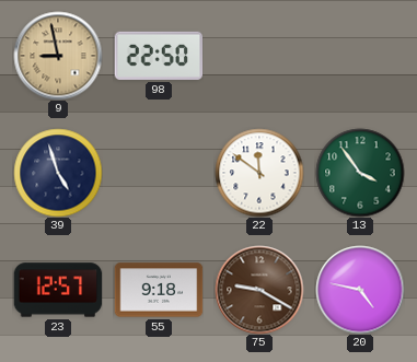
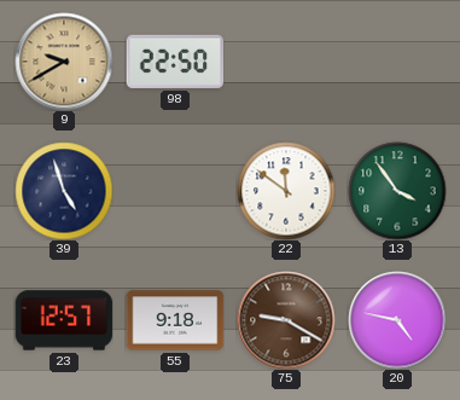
9: 8:58 -> 9:40
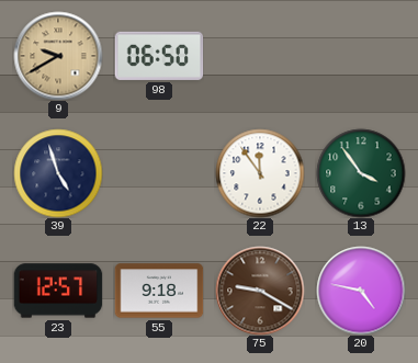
98: 22:50 -> 06:50
22: 11:51 -> 11:54
